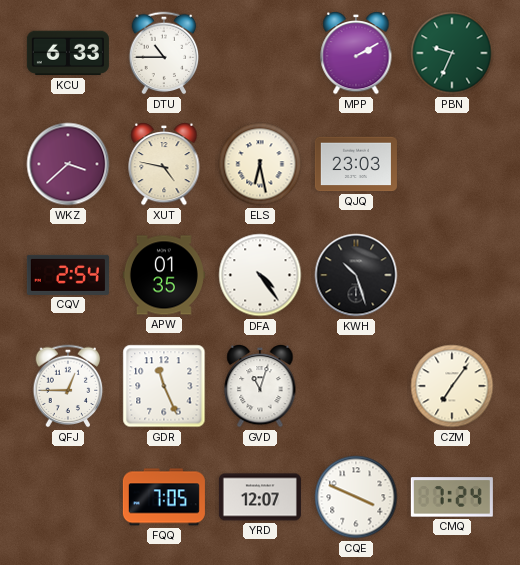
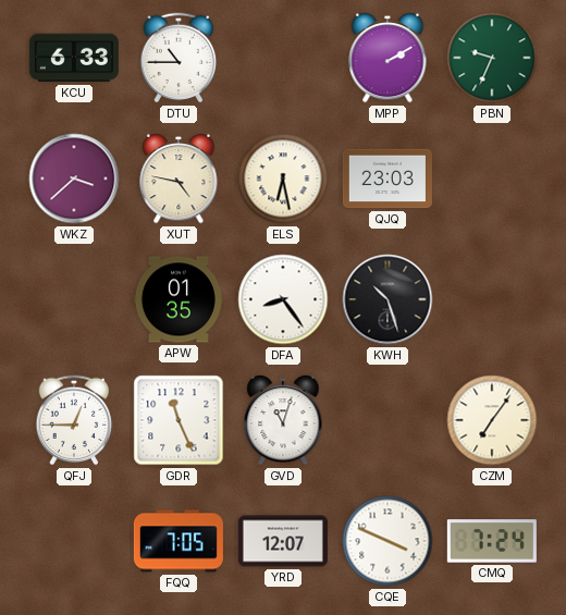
CQV: 2:54 -> none
DFA: 4:24 -> 8:24
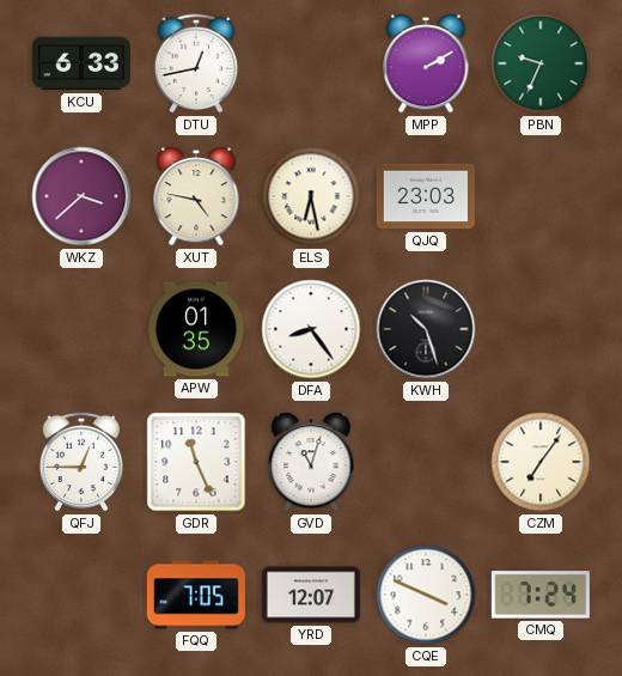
DTU: 10:45 -> 12:43
